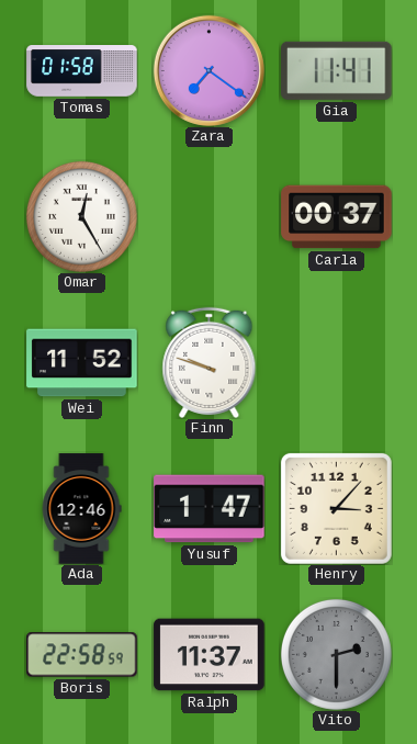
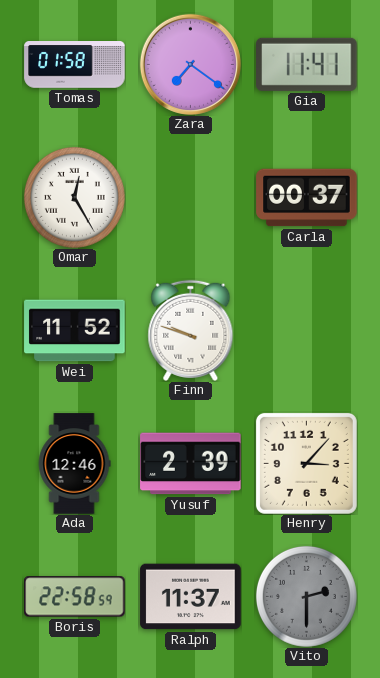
Yusuf: 1:47 -> 2:39
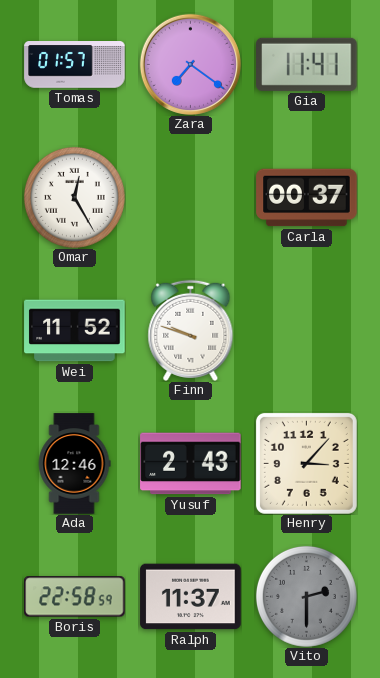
Tomas: 01:58 -> 01:57
Yusuf: 2:39 -> 2:43
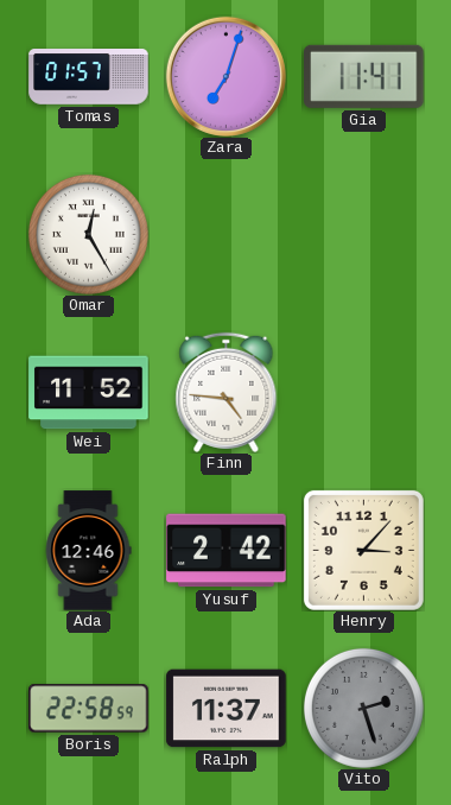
Zara: 7:21 -> 7:03
Carla: 00:37 -> none
Finn: 9:48 -> 4:46
Yusuf: 2:43 -> 2:42
Vito: 2:30 -> 2:27
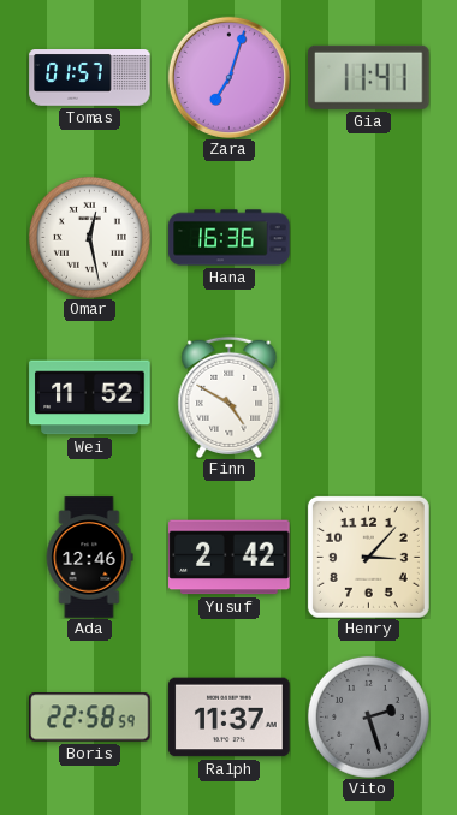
Omar: 12:25 -> 12:28
Hana: none -> 16:36
Finn: 4:46 -> 4:50
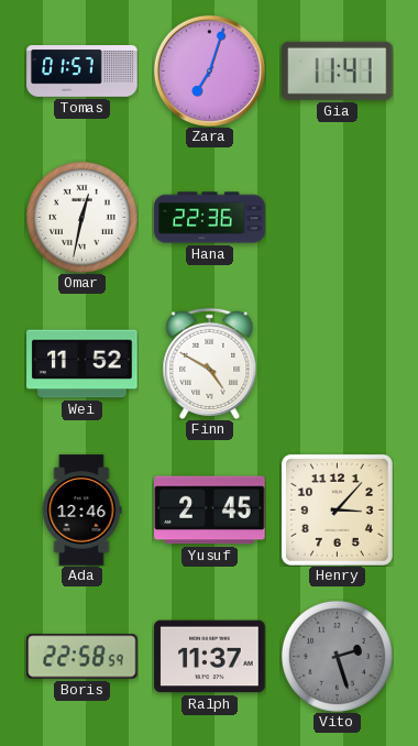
Omar: 12:28 -> 12:32
Hana: 16:36 -> 22:36
Yusuf: 2:42 -> 2:45
